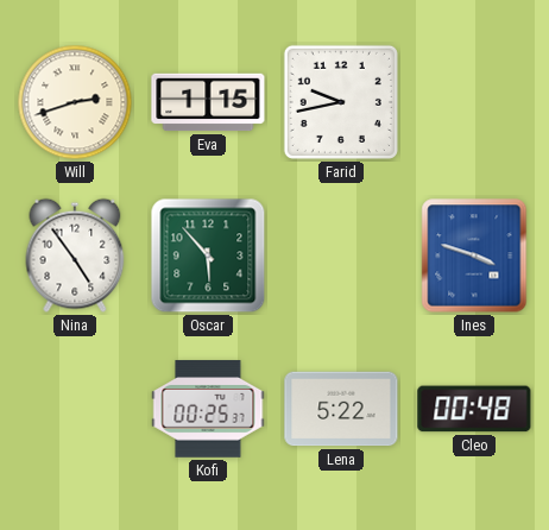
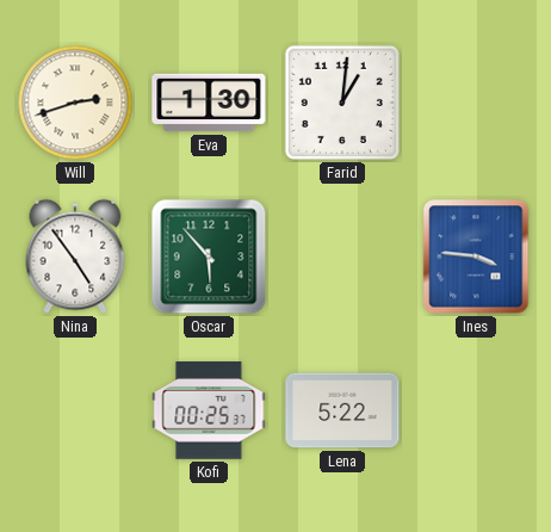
Eva: 1:15 -> 1:30
Farid: 9:43 -> 1:01
Ines: 3:48 -> 3:46
Cleo: 00:48 -> none
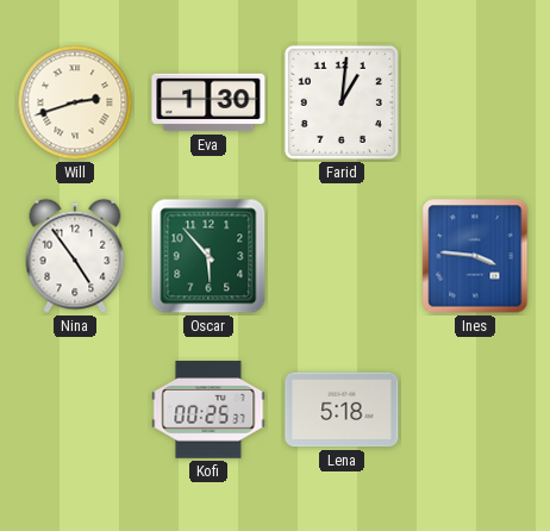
Lena: 5:22 -> 5:18
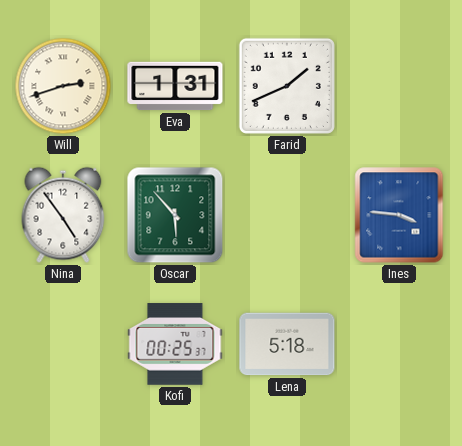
Eva: 1:30 -> 1:31
Farid: 1:01 -> 1:41
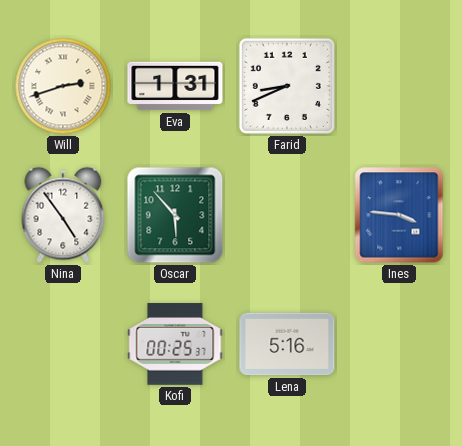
Farid: 1:41 -> 8:41
Lena: 5:18 -> 5:16
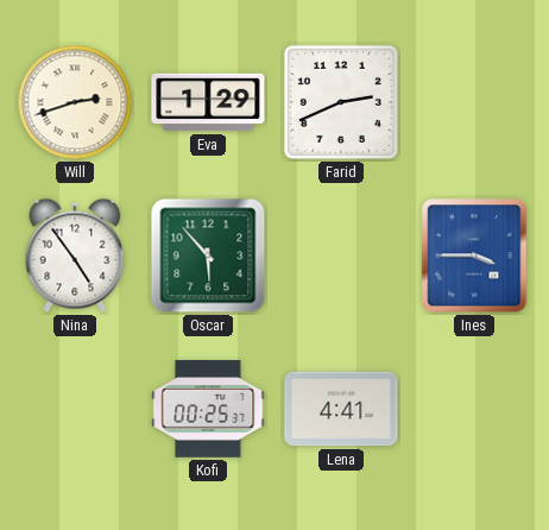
Eva: 1:31 -> 1:29
Farid: 8:41 -> 2:41
Ines: 3:46 -> 3:45
Lena: 5:16 -> 4:41
